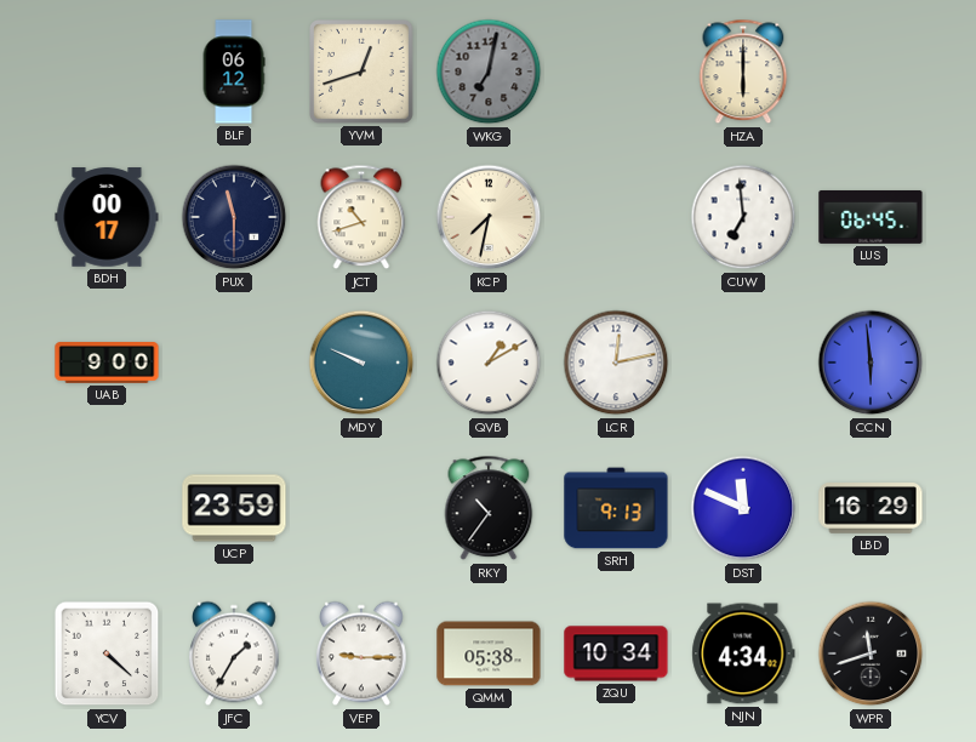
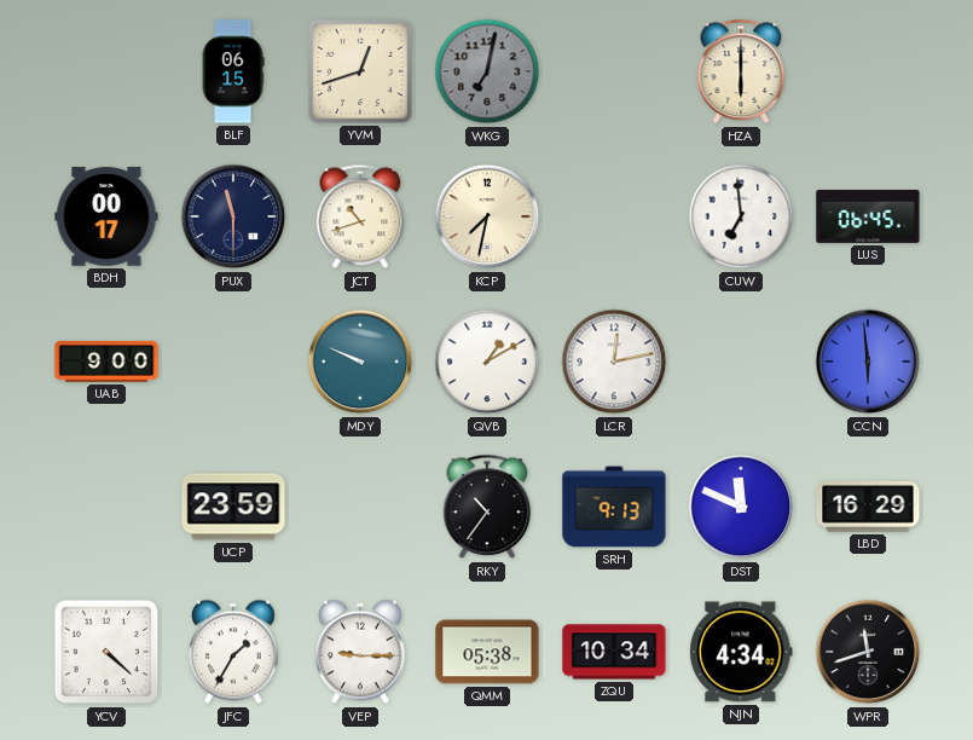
BLF: 06:12 -> 06:15
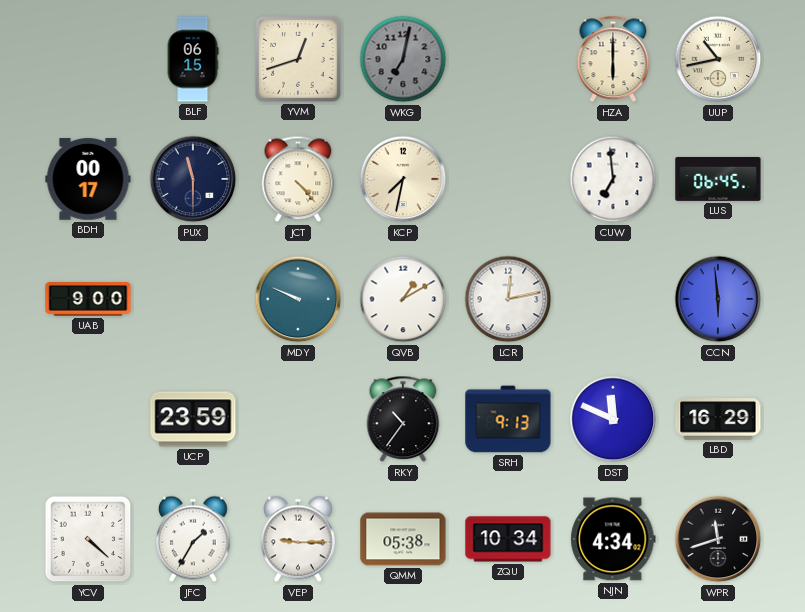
UUP: none -> 10:43
JCT: 10:42 -> 4:23
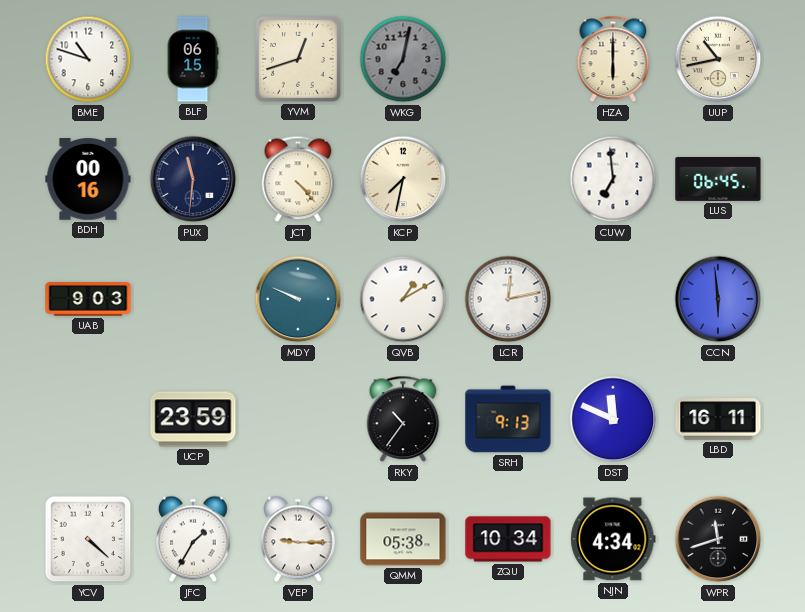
BME: none -> 10:48
BDH: 00:17 -> 00:16
PUX: 11:30 -> 11:31
UAB: 9:00 -> 9:03
LBD: 16:29 -> 16:11
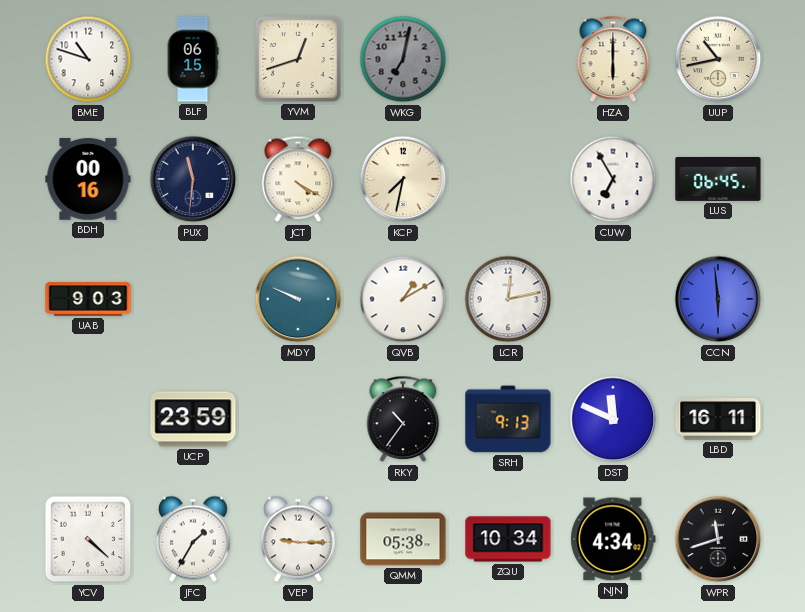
JCT: 4:23 -> 4:20
CUW: 6:59 -> 6:55
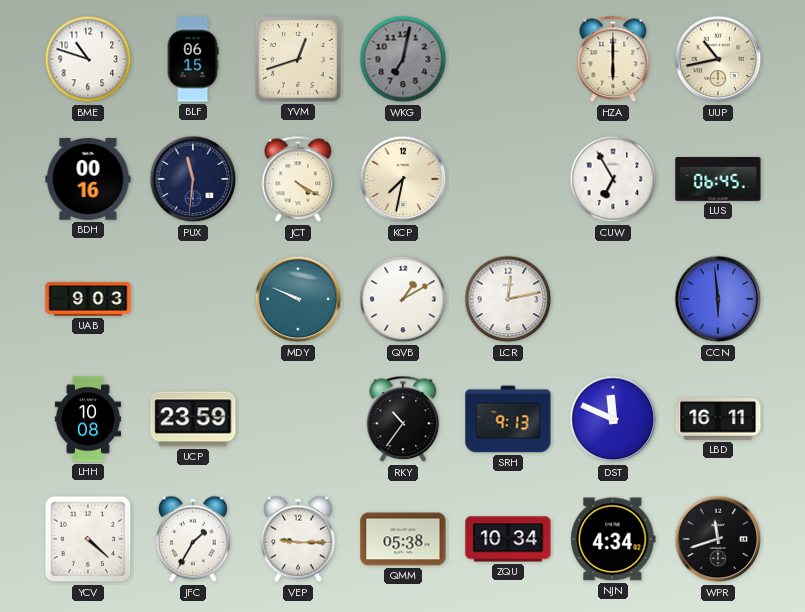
LHH: none -> 10:08
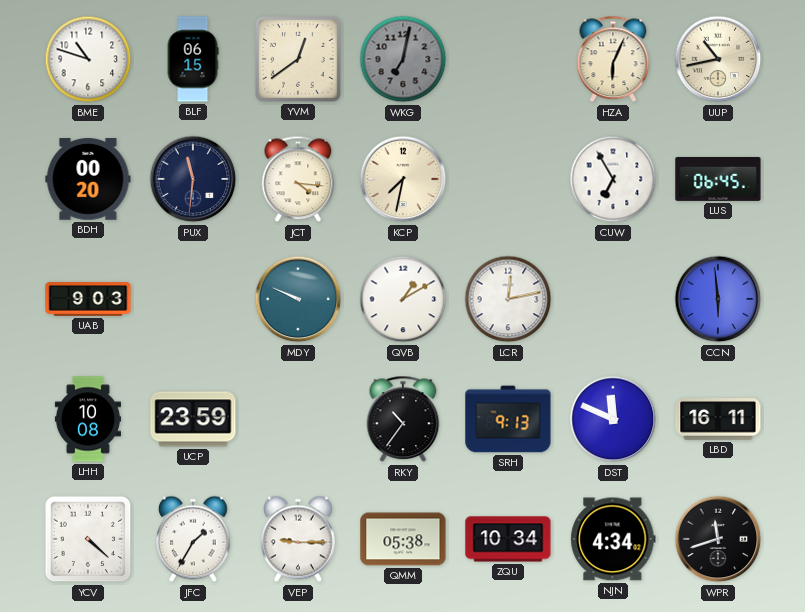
YVM: 12:42 -> 12:39
HZA: 6:00 -> 6:04
BDH: 00:16 -> 00:20
JCT: 4:20 -> 4:16
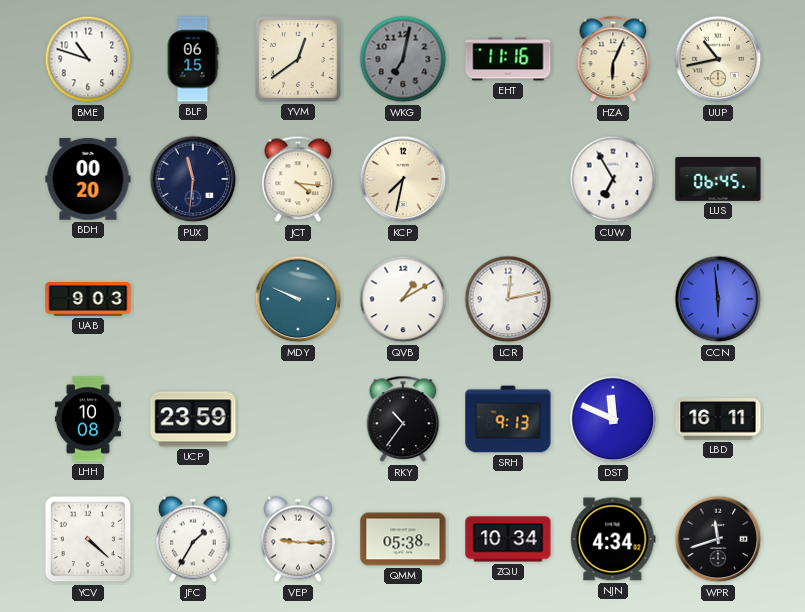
EHT: none -> 11:16
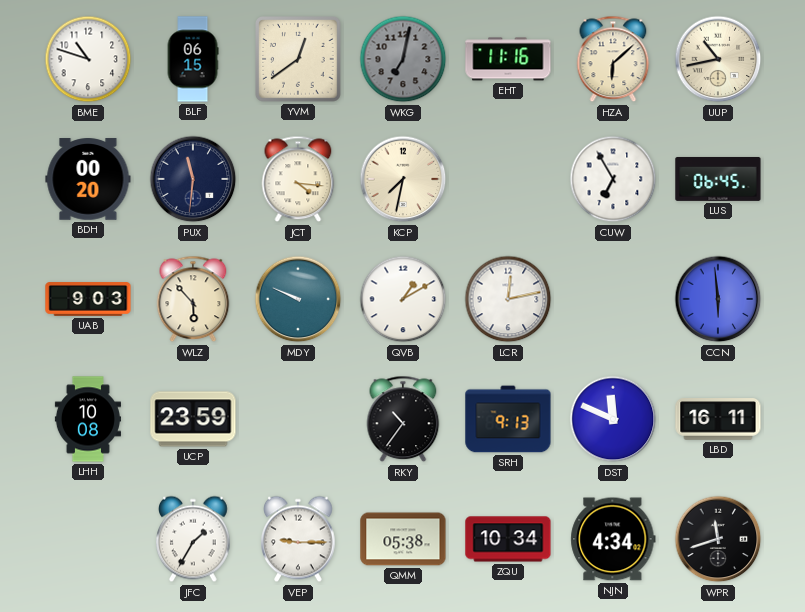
HZA: 6:04 -> 6:08
WLZ: none -> 5:53
YCV: 4:22 -> none
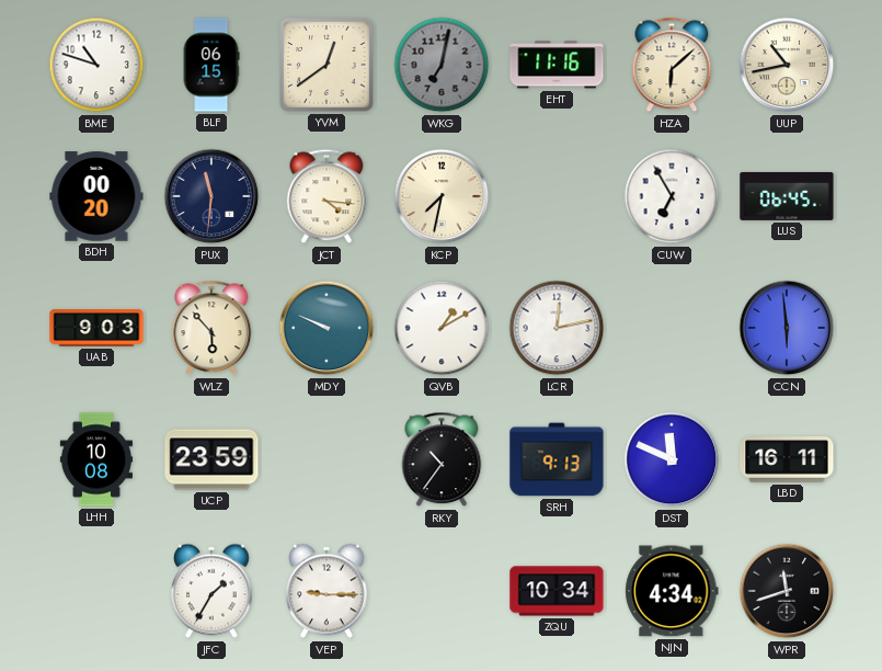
QMM: 05:38 -> none
